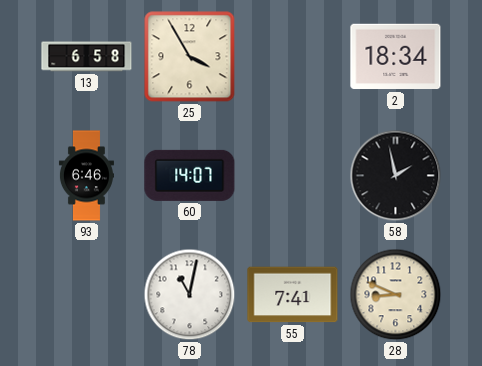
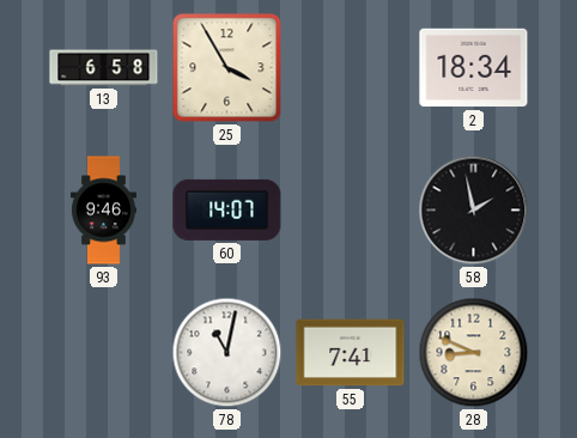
93: 6:46 -> 9:46
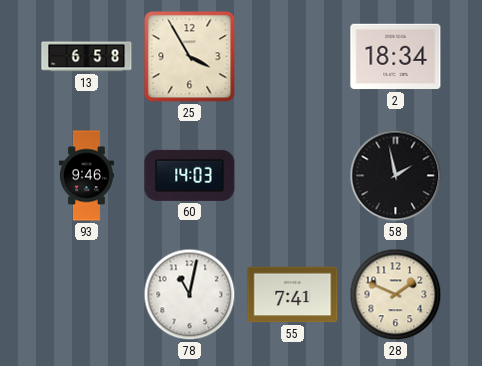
60: 14:07 -> 14:03
28: 8:49 -> 1:49
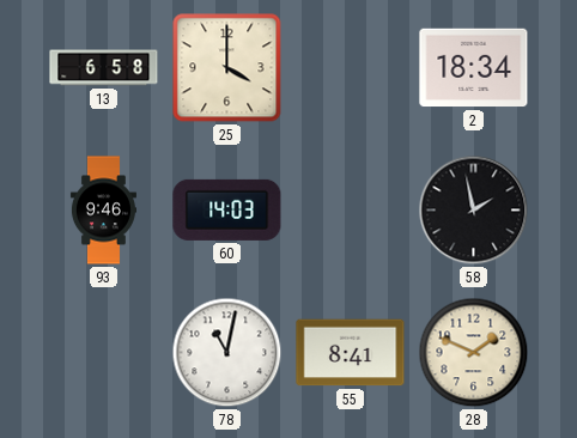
25: 3:55 -> 4:00
55: 7:41 -> 8:41
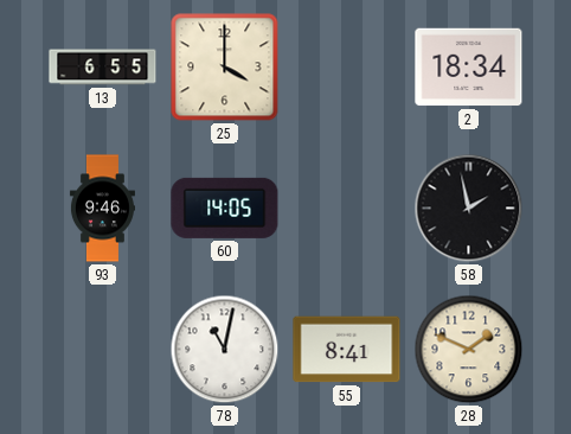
13: 6:58 -> 6:55
60: 14:03 -> 14:05
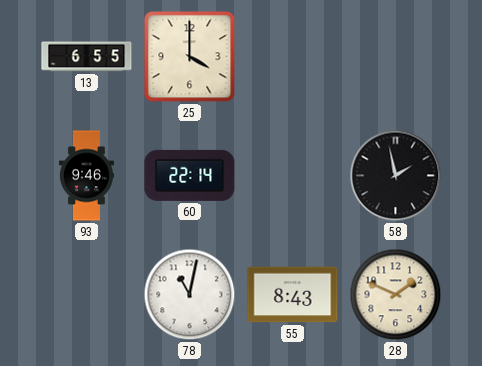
2: 18:34 -> none
60: 14:05 -> 22:14
55: 8:41 -> 8:43
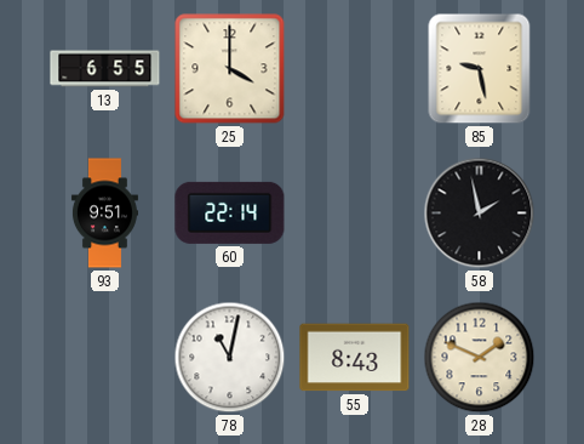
85: none -> 9:28
93: 9:46 -> 9:51
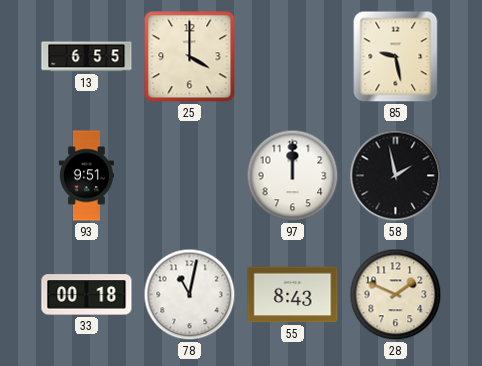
60: 22:14 -> none
97: none -> 12:00
33: none -> 00:18
